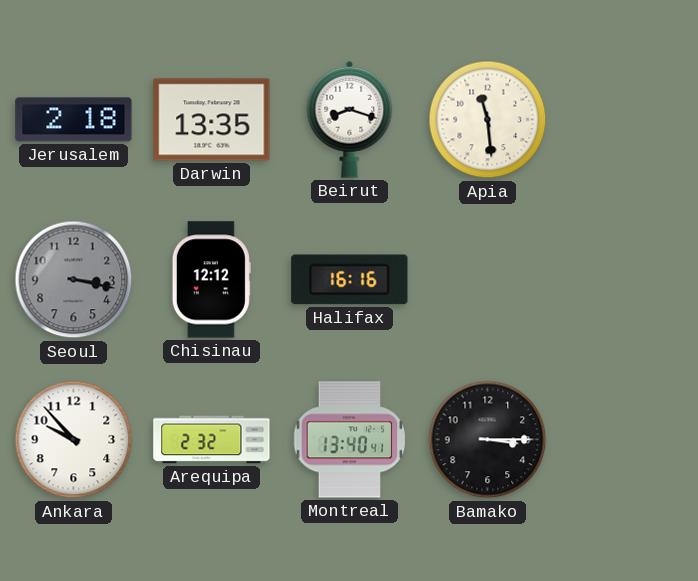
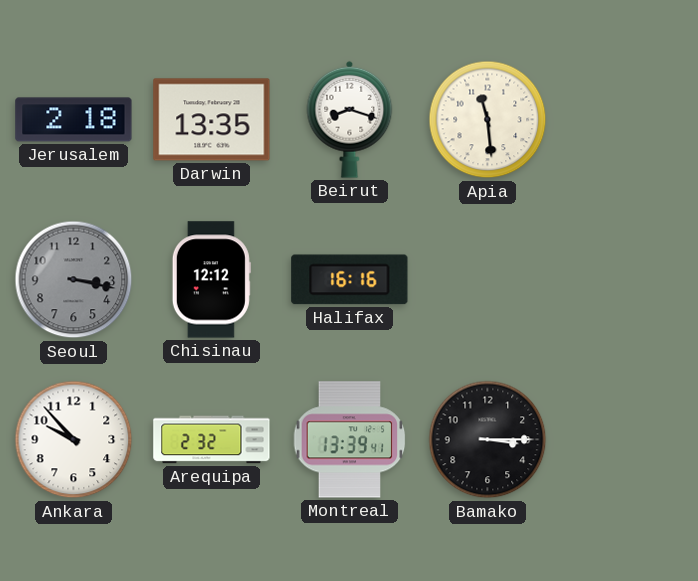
Montreal: 13:40 -> 13:39
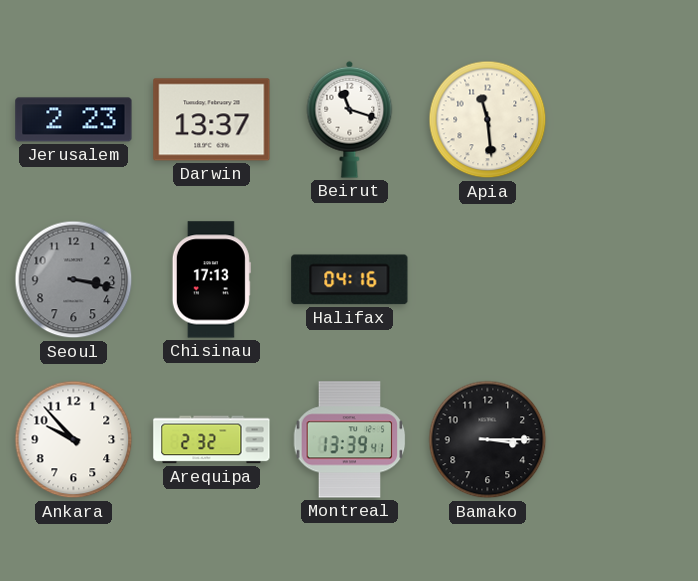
Jerusalem: 2:18 -> 2:23
Darwin: 13:35 -> 13:37
Beirut: 8:18 -> 11:18
Chisinau: 12:12 -> 17:13
Halifax: 16:16 -> 04:16
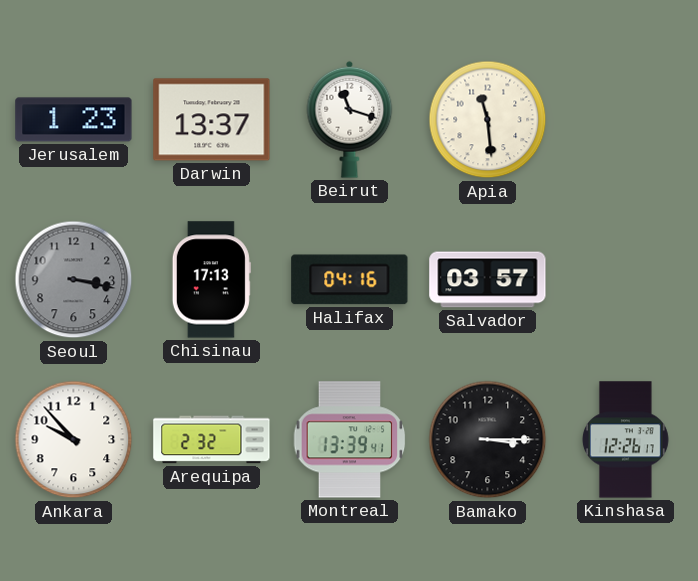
Jerusalem: 2:23 -> 1:23
Salvador: none -> 03:57
Kinshasa: none -> 12:26
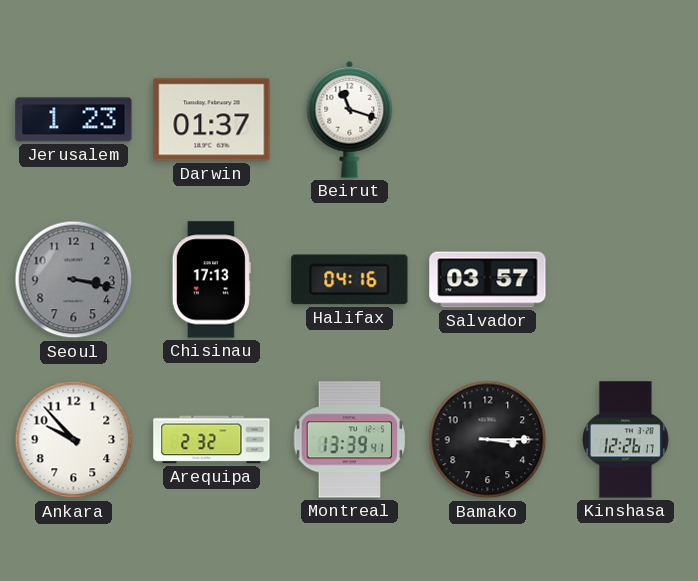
Darwin: 13:37 -> 01:37
Apia: 11:29 -> none
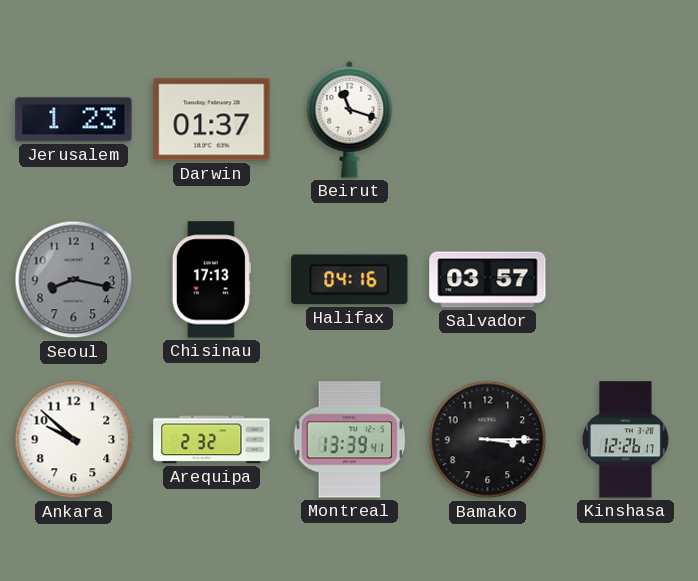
Seoul: 3:17 -> 8:17
Ankara: 9:53 -> 9:52
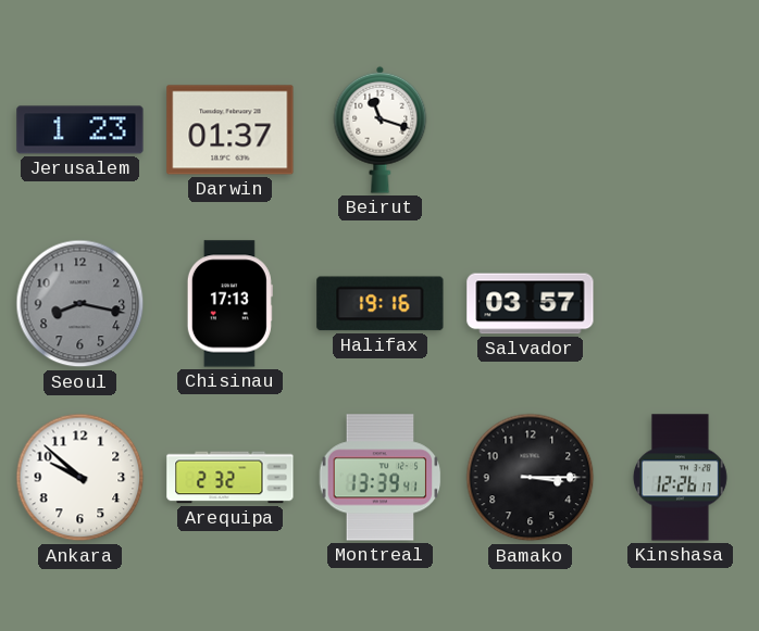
Halifax: 04:16 -> 19:16
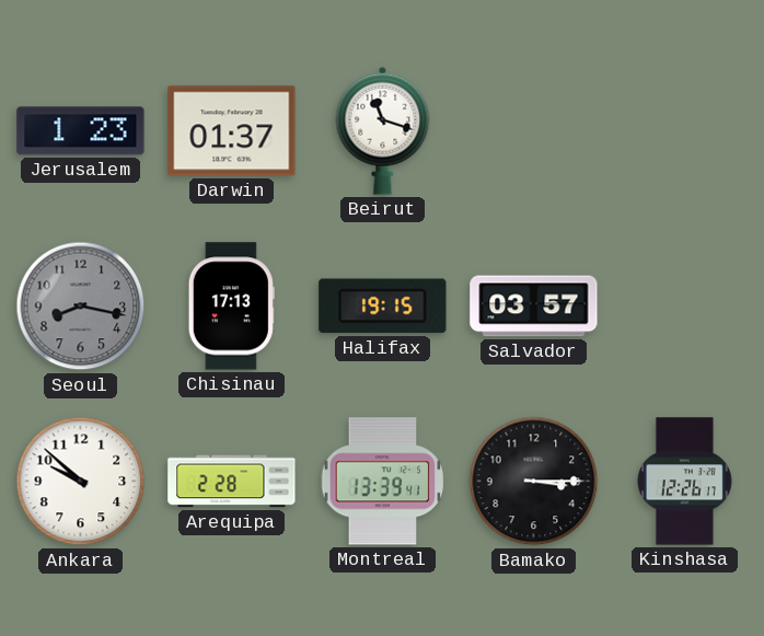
Halifax: 19:16 -> 19:15
Arequipa: 2:32 -> 2:28
